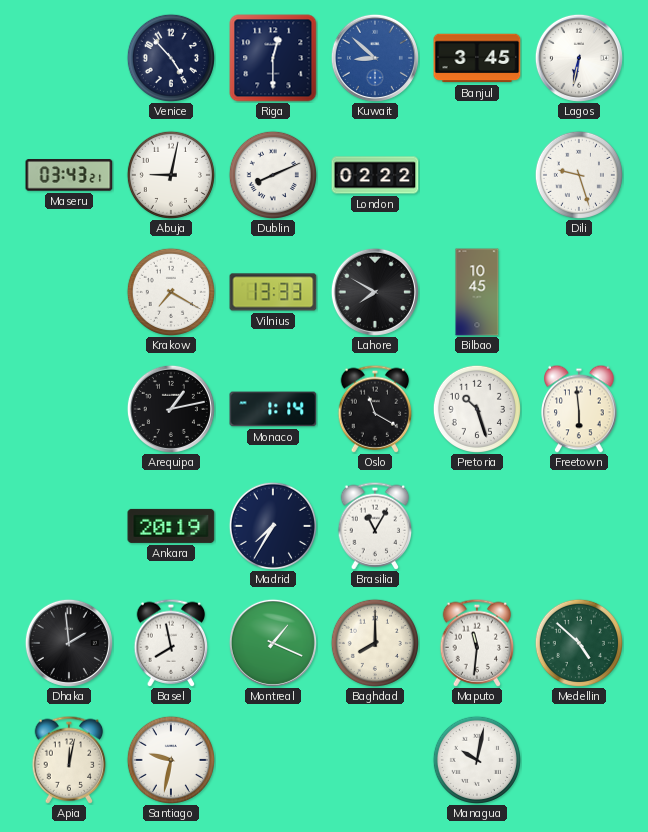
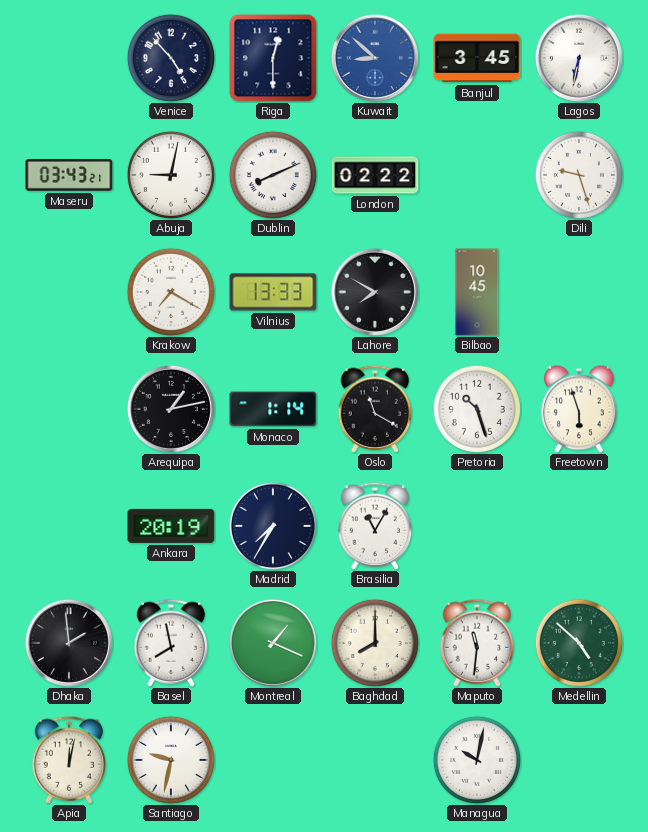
Freetown: 5:59 -> 5:57
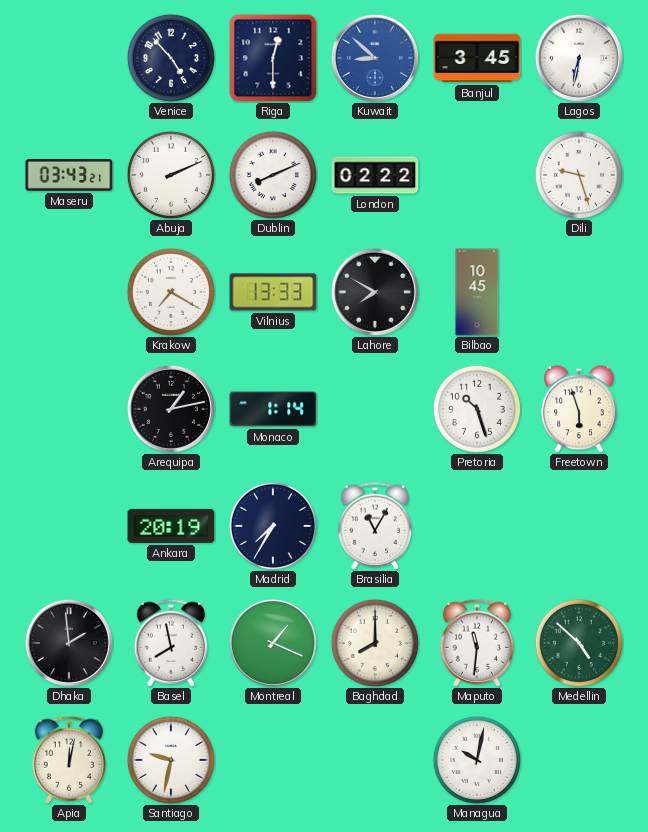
Abuja: 9:02 -> 2:11
Oslo: 11:20 -> none
